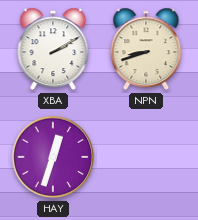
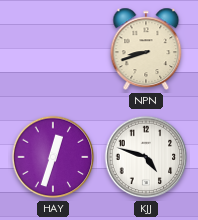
XBA: 2:10 -> none
KJJ: none -> 4:48
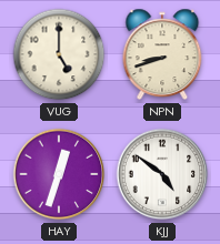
VUG: none -> 5:00
KJJ: 4:48 -> 4:51
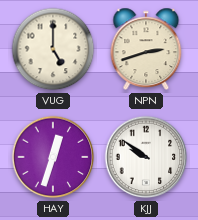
NPN: 8:42 -> 2:42
KJJ: 4:51 -> 9:51
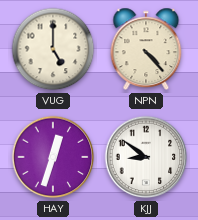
NPN: 2:42 -> 4:23
KJJ: 9:51 -> 8:51
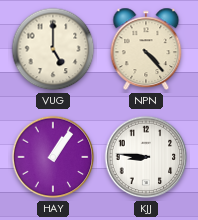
HAY: 12:33 -> 1:06
KJJ: 8:51 -> 8:46
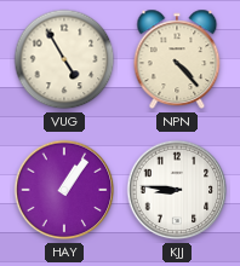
VUG: 5:00 -> 4:55
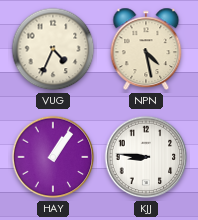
VUG: 4:55 -> 4:34
NPN: 4:23 -> 4:28
